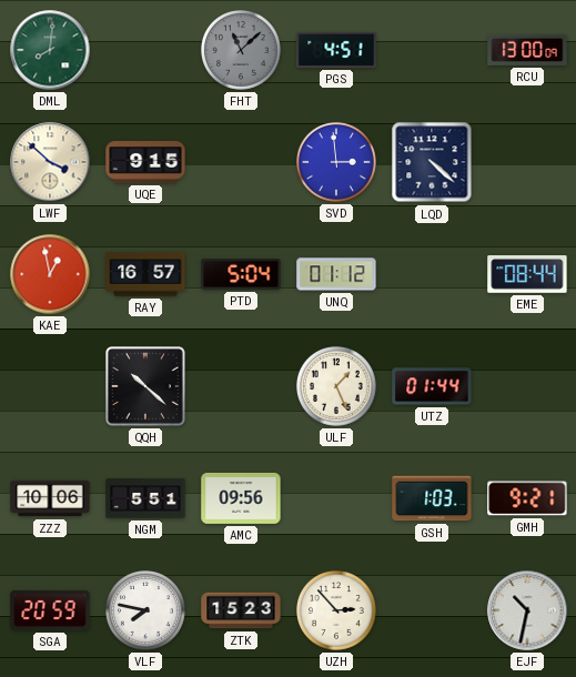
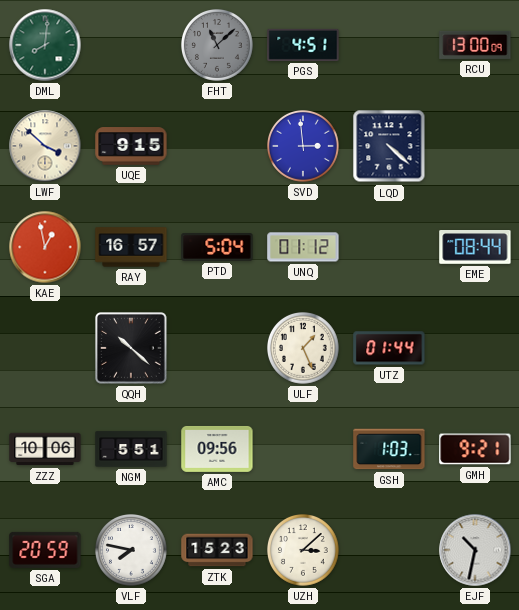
UZH: 2:53 -> 3:08
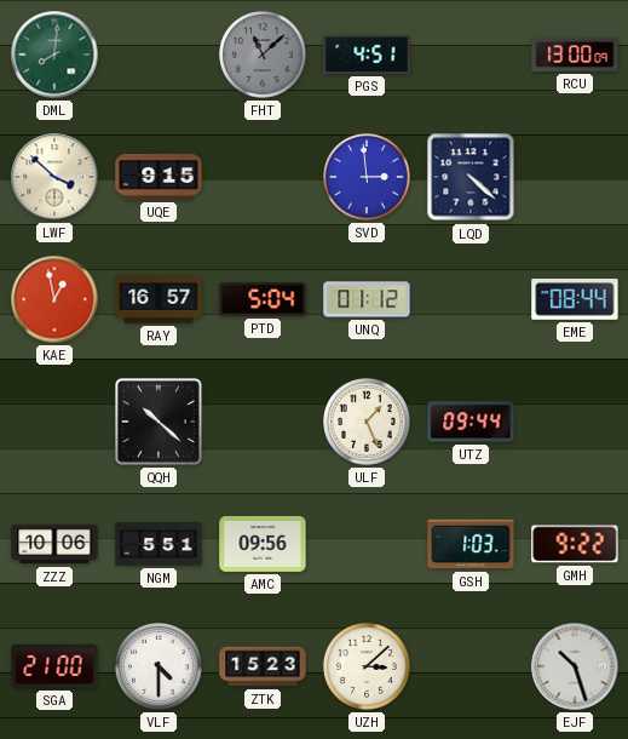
UTZ: 01:44 -> 09:44
GMH: 9:21 -> 9:22
SGA: 20:59 -> 21:00
VLF: 7:47 -> 4:30
EJF: 10:32 -> 10:27
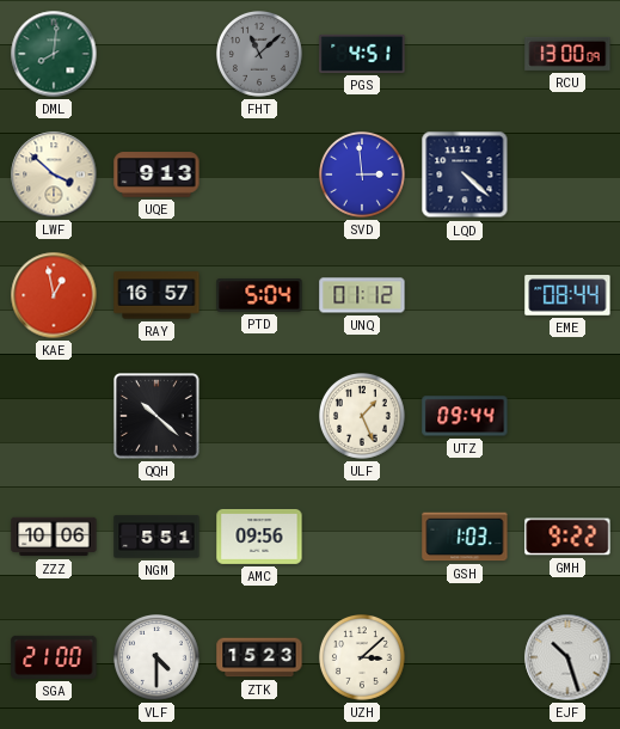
UQE: 9:15 -> 9:13
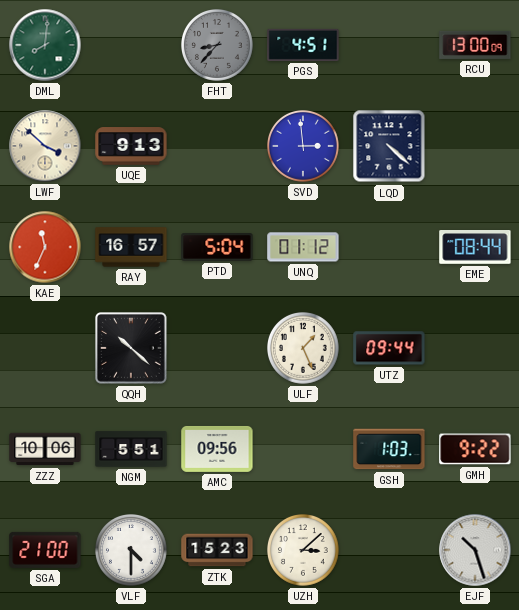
FHT: 11:08 -> 8:37
KAE: 12:58 -> 11:34
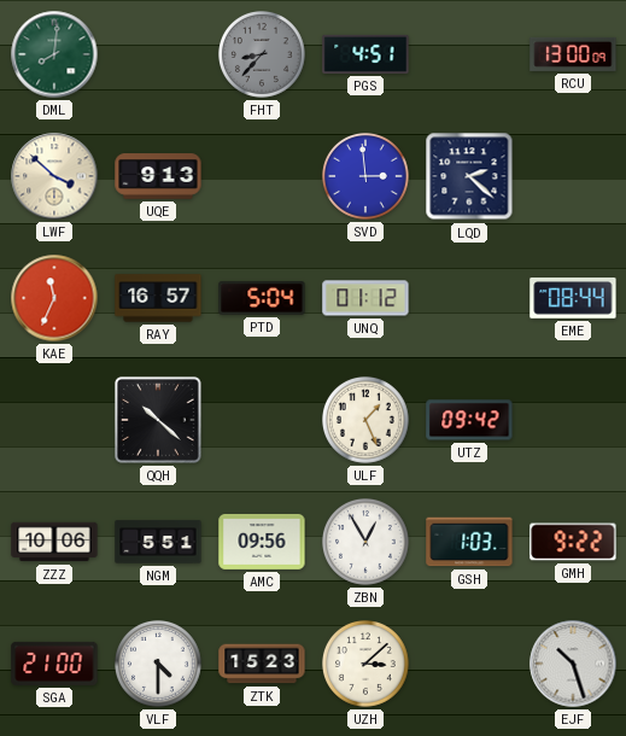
LQD: 4:22 -> 2:22
UTZ: 09:44 -> 09:42
ZBN: none -> 12:55
